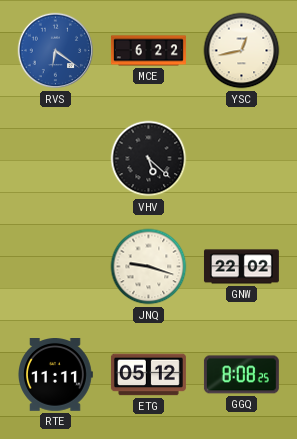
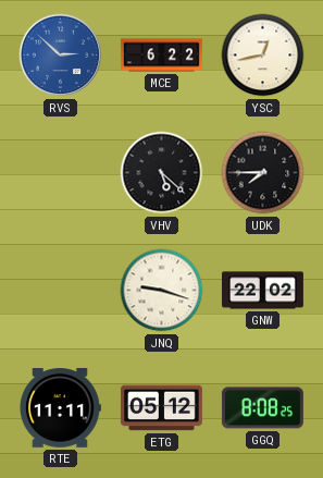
RVS: 6:21 -> 2:52
UDK: none -> 7:45
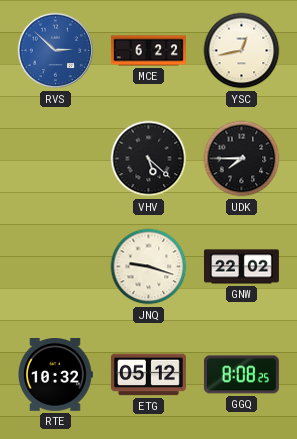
RTE: 11:11 -> 10:32
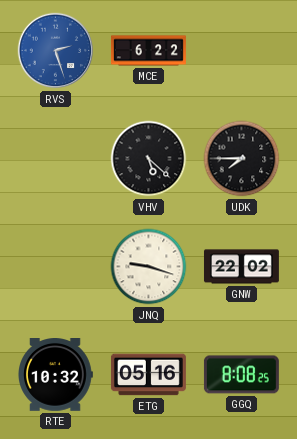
RVS: 2:52 -> 2:27
YSC: 12:43 -> none
ETG: 05:12 -> 05:16
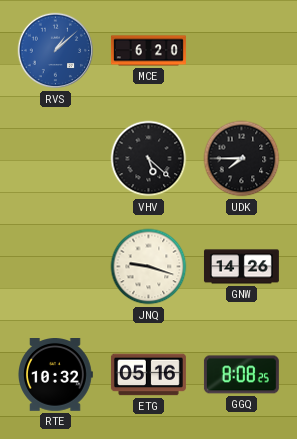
RVS: 2:27 -> 1:08
MCE: 6:22 -> 6:20
GNW: 22:02 -> 14:26
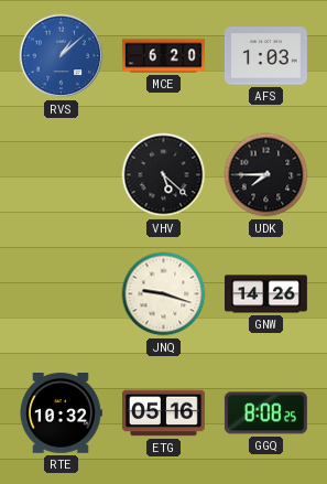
AFS: none -> 1:03
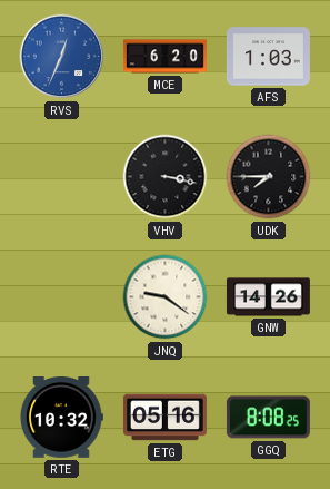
RVS: 1:08 -> 12:34
VHV: 5:22 -> 3:17
JNQ: 9:18 -> 9:21
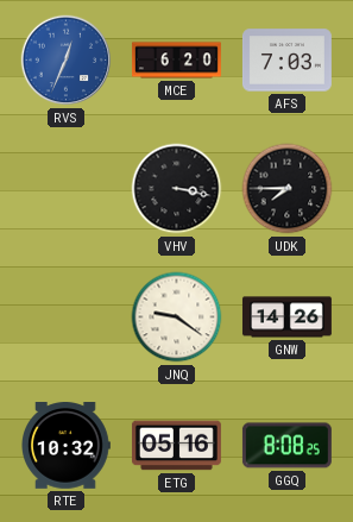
AFS: 1:03 -> 7:03
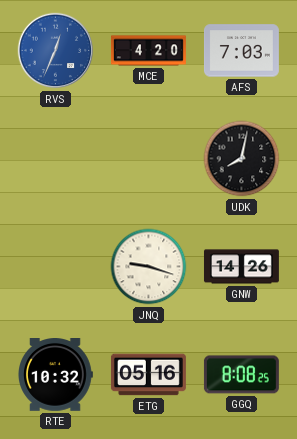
MCE: 6:20 -> 4:20
VHV: 3:17 -> none
UDK: 7:45 -> 8:02
JNQ: 9:21 -> 9:18
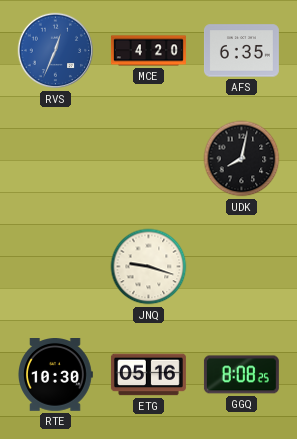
AFS: 7:03 -> 6:35
GNW: 14:26 -> none
RTE: 10:32 -> 10:30
